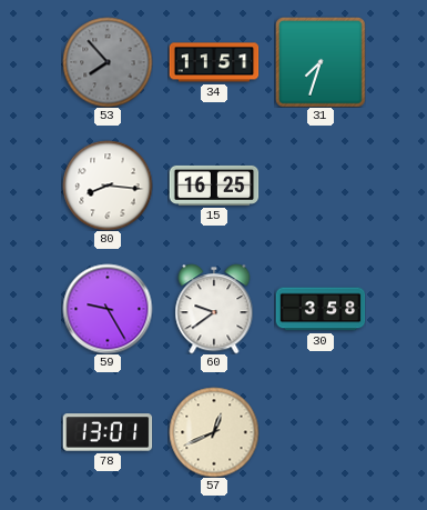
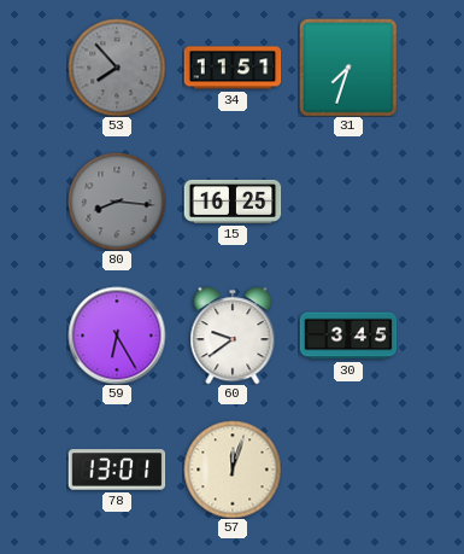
80 dial: white -> grey
59: 9:25 -> 6:25
30: 3:58 -> 3:45
57: 12:41 -> 12:03
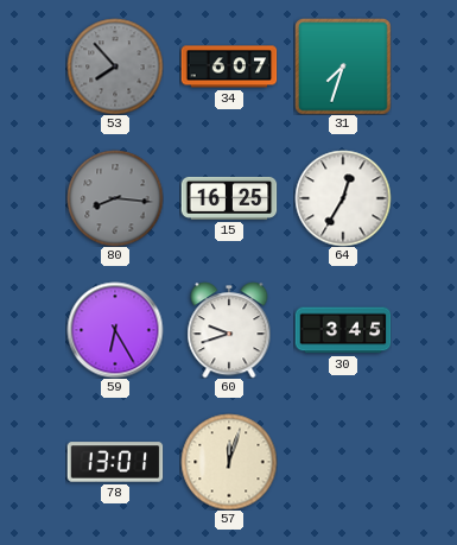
34: 11:51 -> 6:07
64: none -> 12:35
60: 9:39 -> 9:42
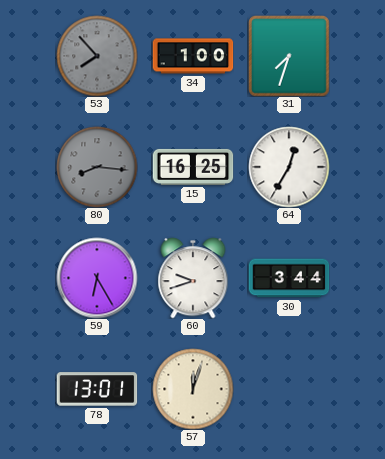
34: 6:07 -> 1:00
30: 3:45 -> 3:44
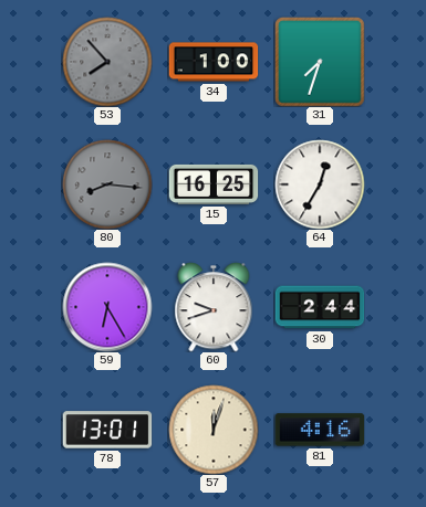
30: 3:44 -> 2:44
81: none -> 4:16
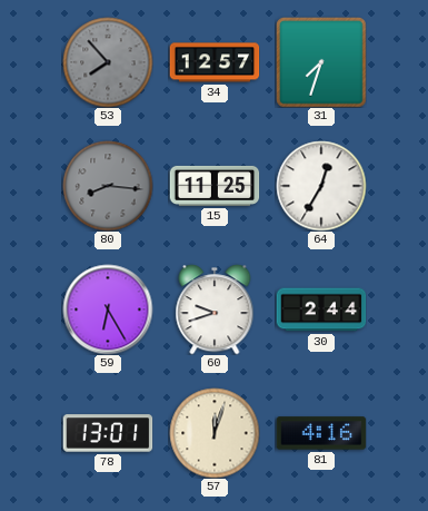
34: 1:00 -> 12:57
15: 16:25 -> 11:25
